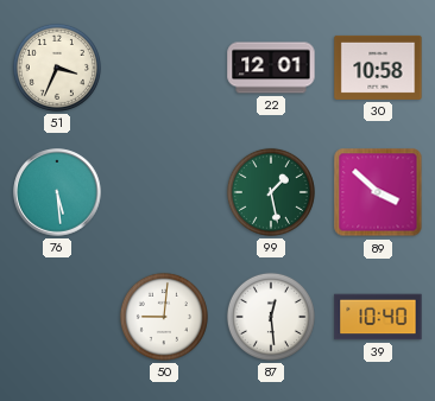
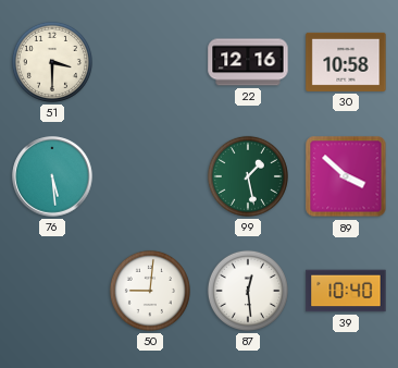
51: 3:34 -> 3:30
22: 12:01 -> 12:16
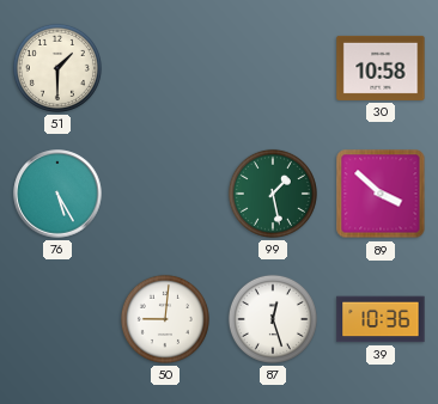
51: 3:30 -> 1:30
22: 12:16 -> none
76: 5:29 -> 5:25
87: 12:29 -> 12:27
39: 10:40 -> 10:36
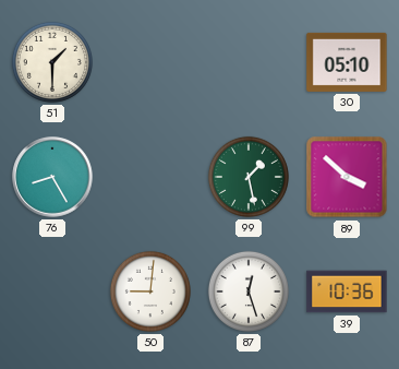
30: 10:58 -> 05:10
76: 5:25 -> 8:25
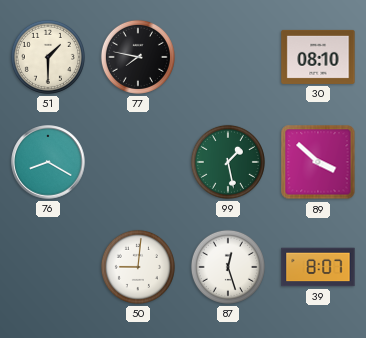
77: none -> 7:47
30: 05:10 -> 08:10
76: 8:25 -> 8:20
39: 10:36 -> 8:07
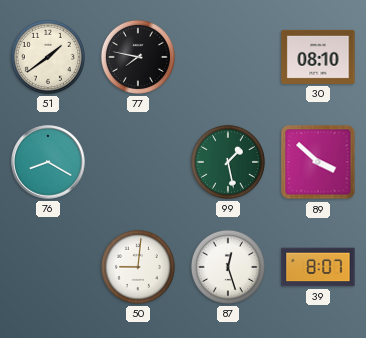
51: 1:30 -> 1:39
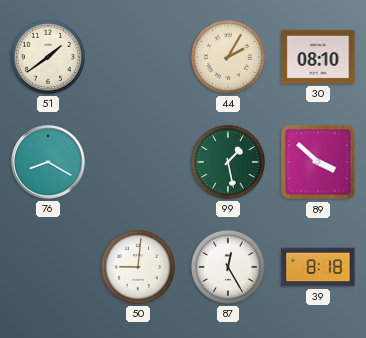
77: 7:47 -> none
44: none -> 2:05
87: 12:27 -> 12:25
39: 8:07 -> 8:18
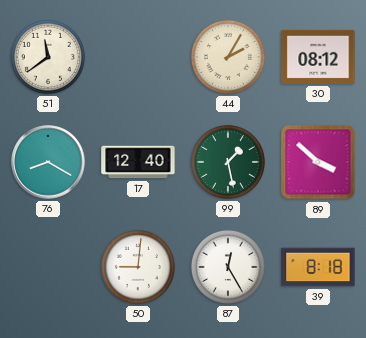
51: 1:39 -> 11:39
30: 08:10 -> 08:12
17: none -> 12:40
